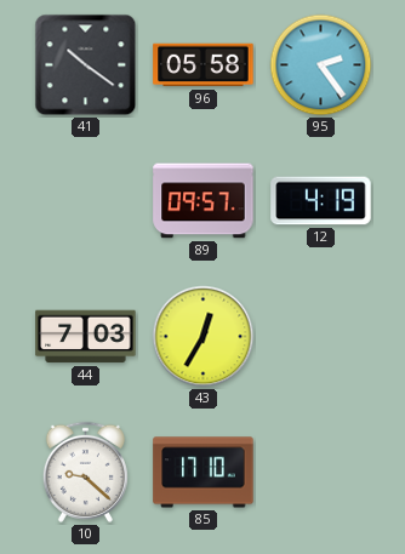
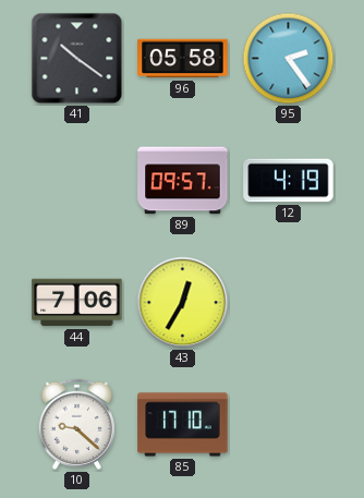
44: 7:03 -> 7:06
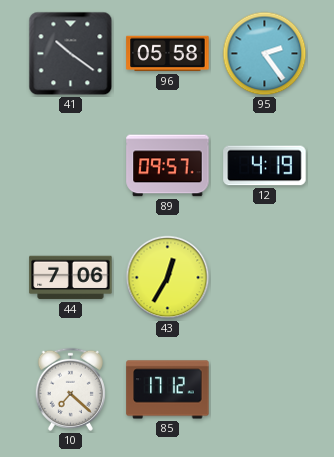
10: 9:22 -> 7:22
85: 17:10 -> 17:12
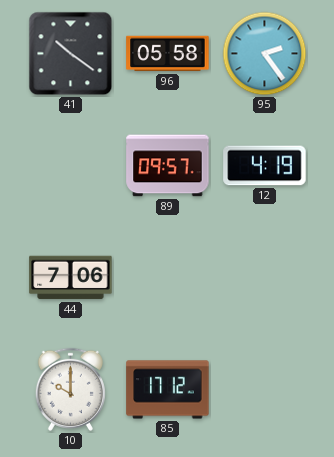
43: 12:35 -> none
10: 7:22 -> 10:00
